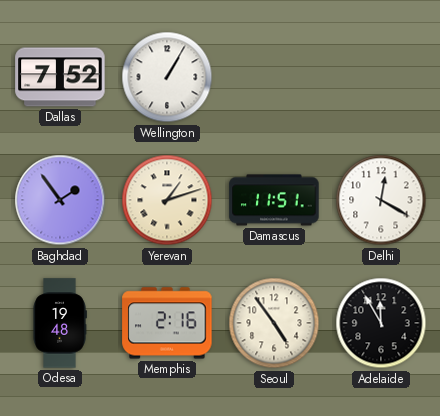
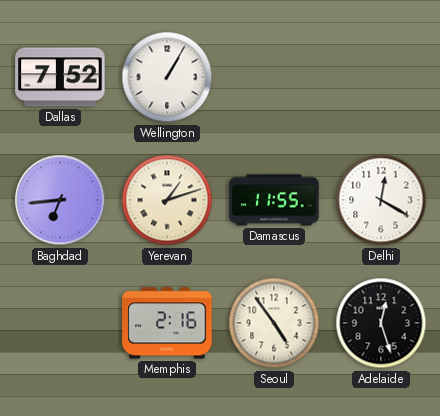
Baghdad: 1:54 -> 6:44
Damascus: 11:51 -> 11:55
Odesa: 19:48 -> none
Adelaide: 11:55 -> 12:27
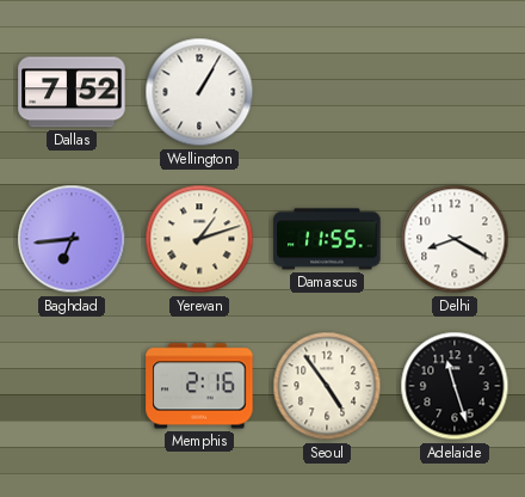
Delhi: 12:20 -> 8:20
Adelaide: 12:27 -> 11:27
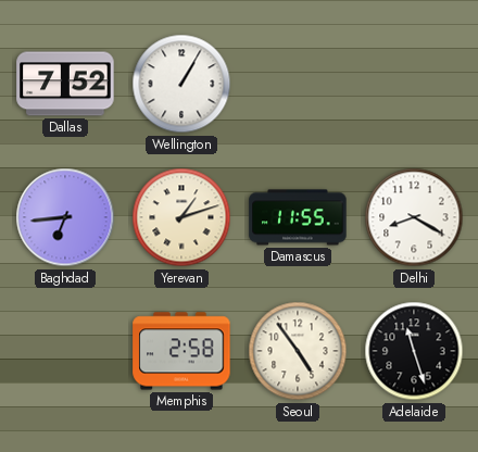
Memphis: 2:16 -> 2:58
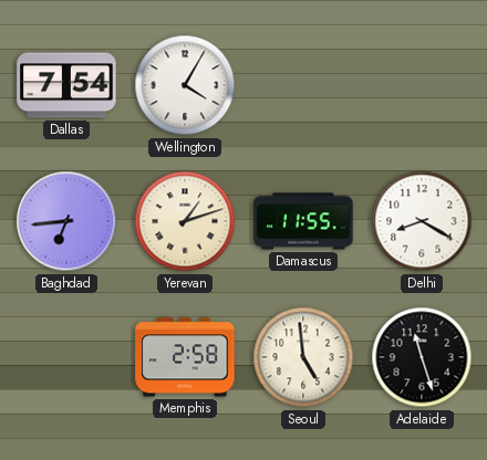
Dallas: 7:52 -> 7:54
Wellington: 1:05 -> 4:05
Seoul: 4:54 -> 4:59
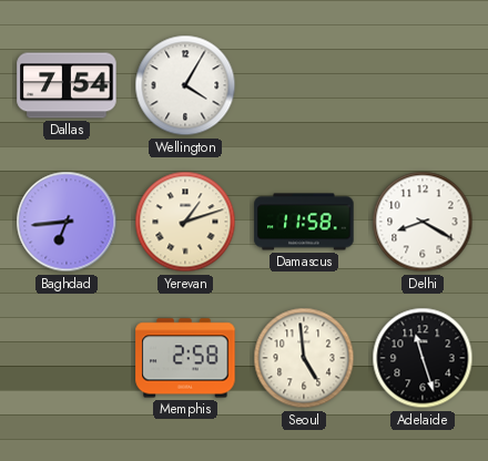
Damascus: 11:55 -> 11:58
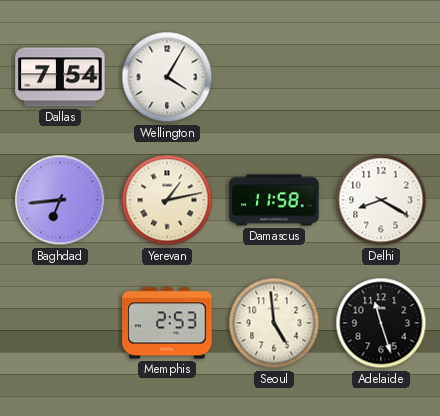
Yerevan: 1:12 -> 1:13
Memphis: 2:58 -> 2:53
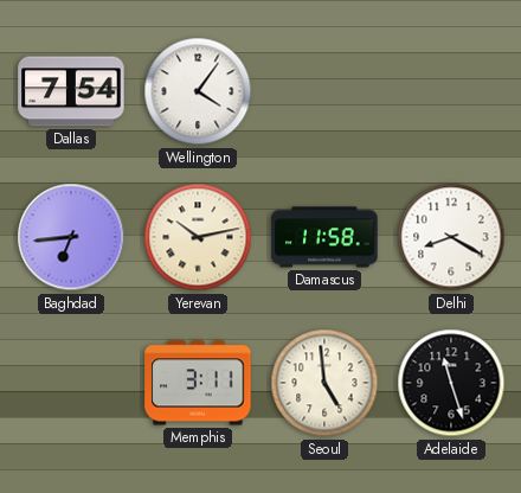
Wellington: 4:05 -> 4:06
Yerevan: 1:13 -> 10:13
Memphis: 2:53 -> 3:11
